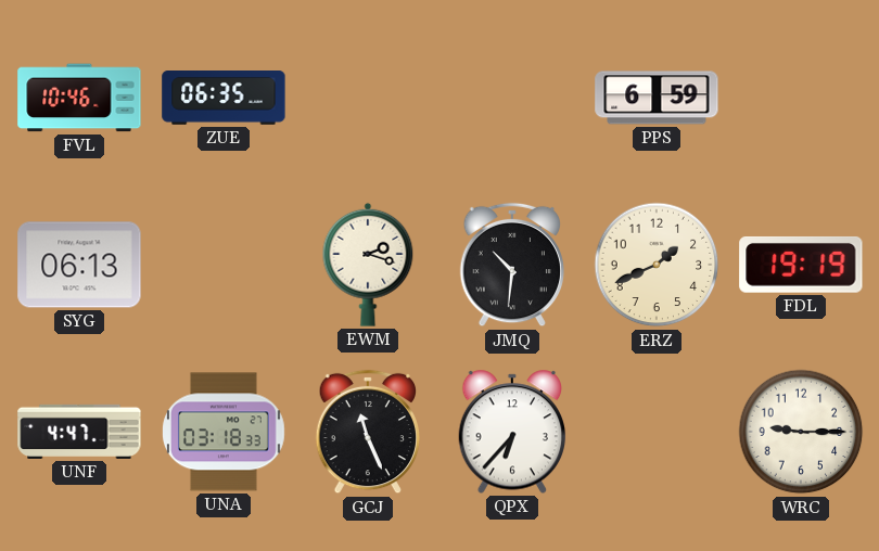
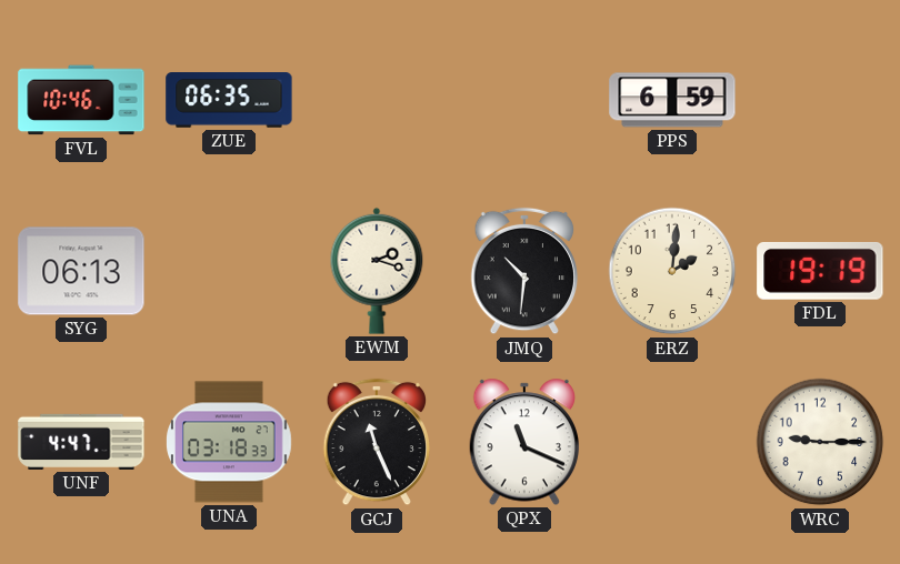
ERZ: 1:41 -> 2:01
QPX: 6:37 -> 11:19
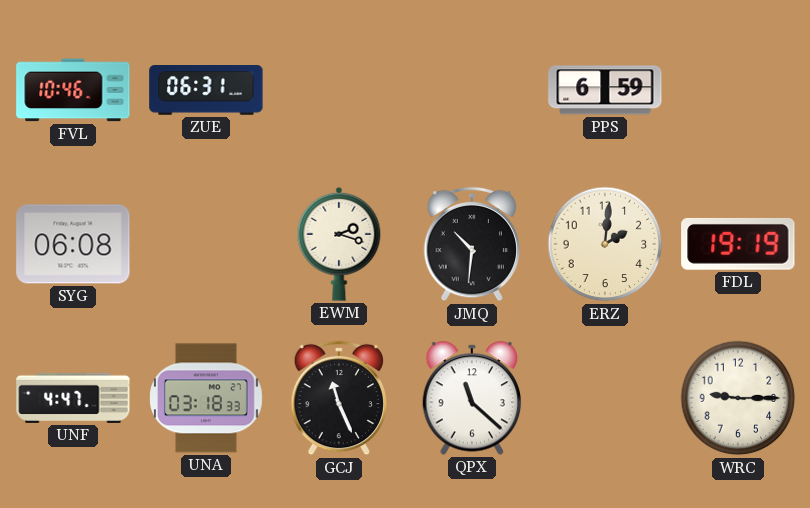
ZUE: 06:35 -> 06:31
SYG: 06:13 -> 06:08
QPX: 11:19 -> 11:22
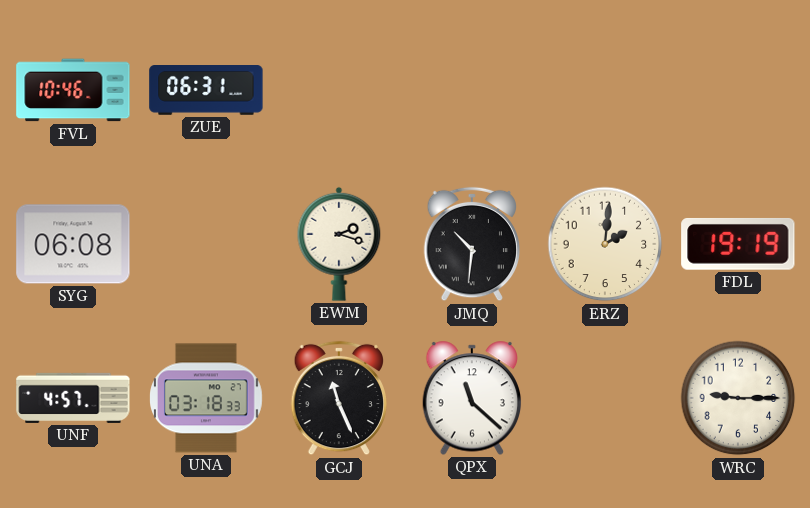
PPS: 6:59 -> none
UNF: 4:47 -> 4:57
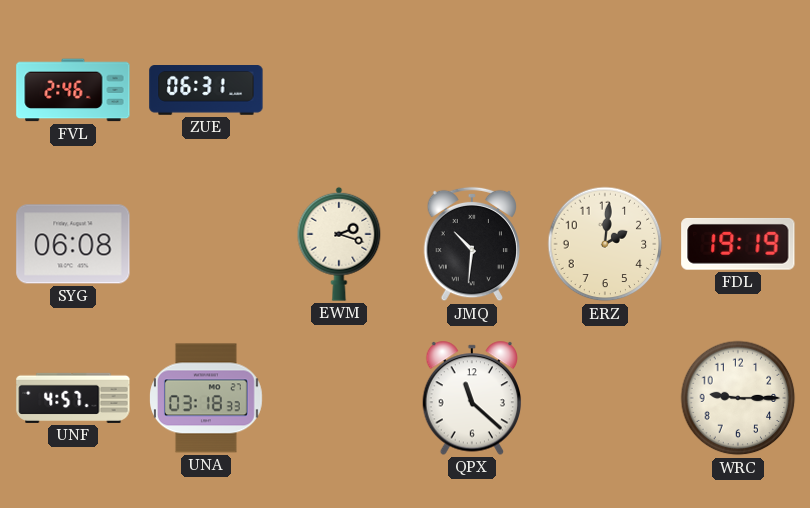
FVL: 10:46 -> 2:46
GCJ: 11:26 -> none
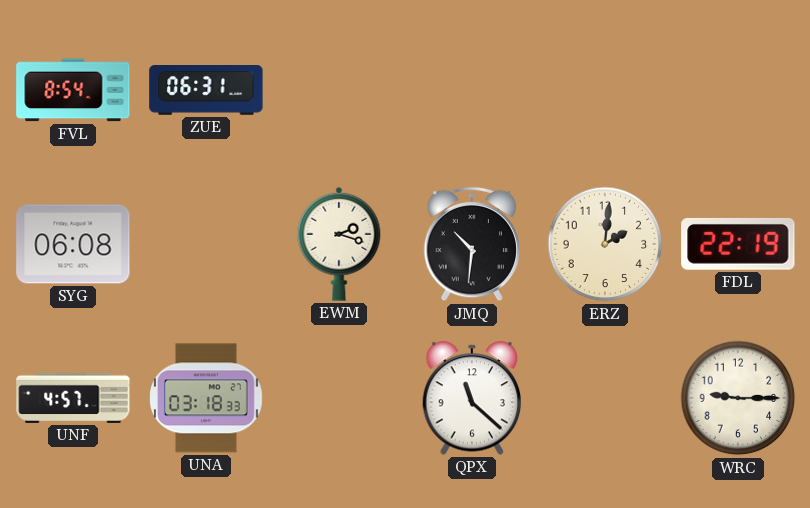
FVL: 2:46 -> 8:54
FDL: 19:19 -> 22:19
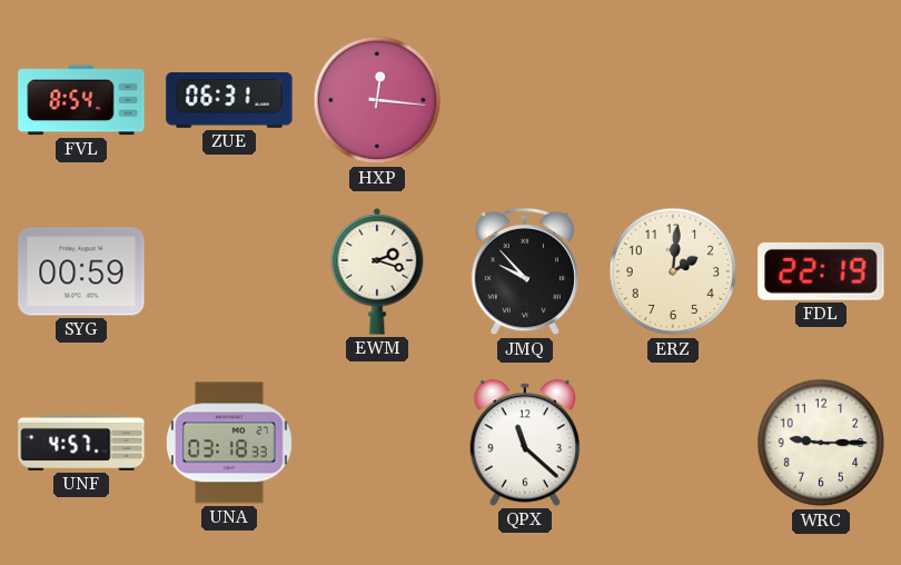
HXP: none -> 12:16
SYG: 06:08 -> 00:59
JMQ: 10:31 -> 9:53
